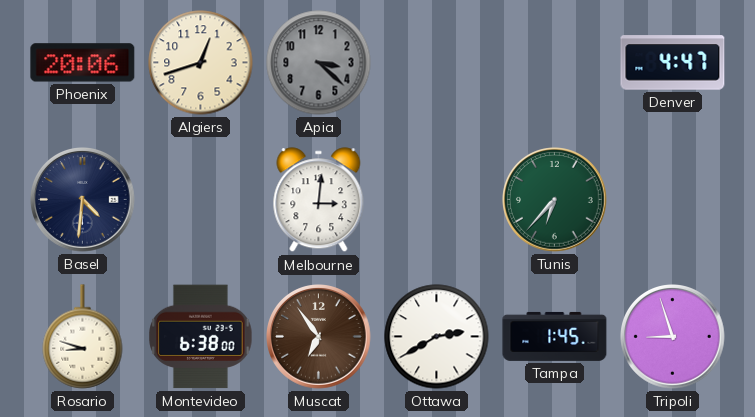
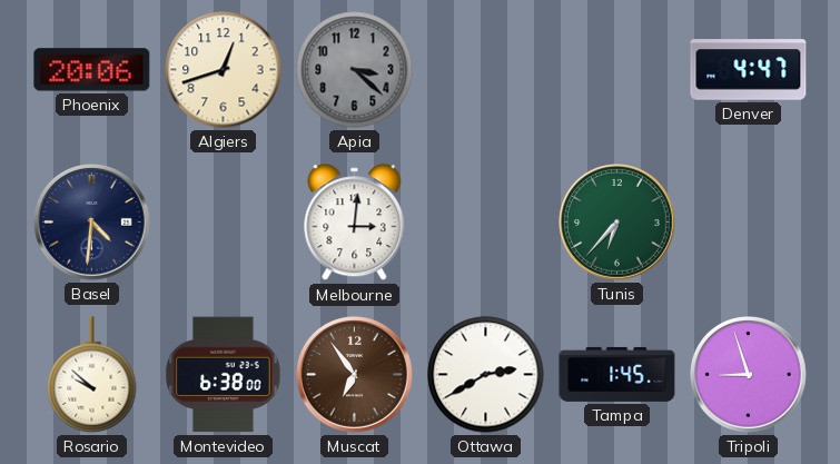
Rosario: 8:48 -> 9:52
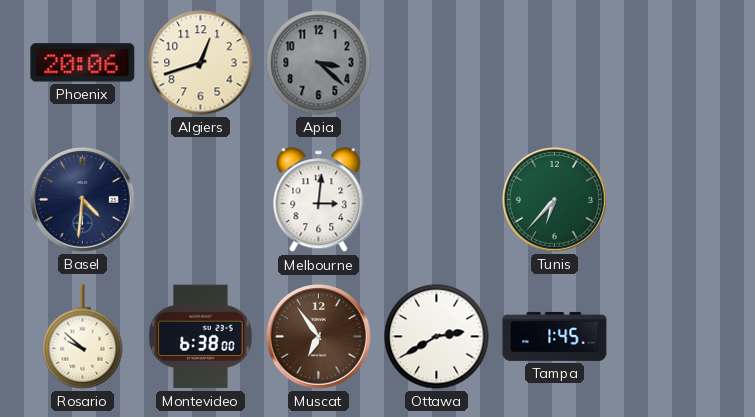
Denver: 4:47 -> none
Tripoli: 8:57 -> none
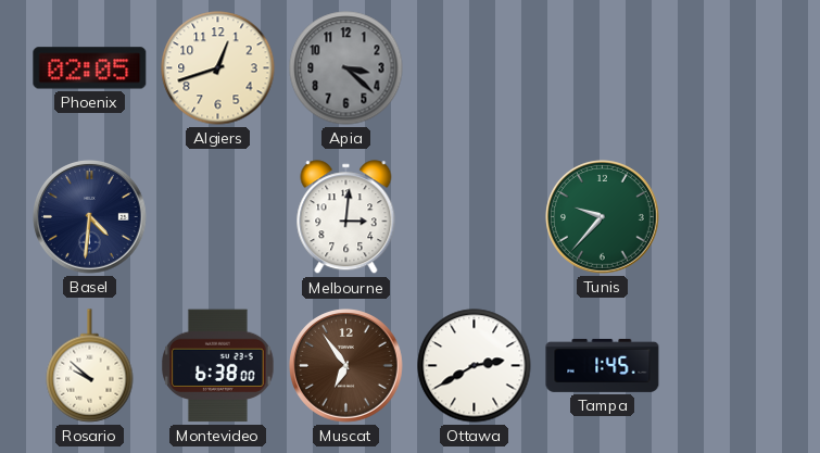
Phoenix: 20:06 -> 02:05
Tunis: 6:37 -> 9:37
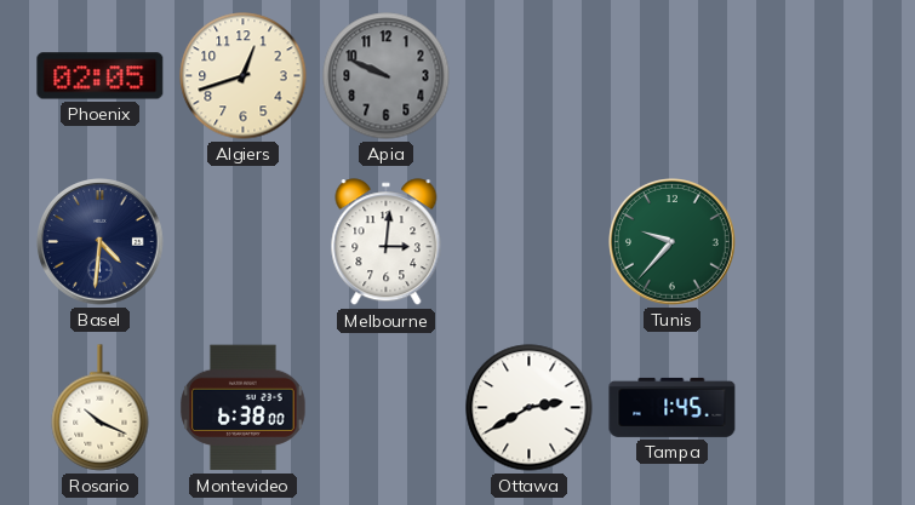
Apia: 3:22 -> 9:49
Rosario: 9:52 -> 10:19
Muscat: 6:54 -> none
